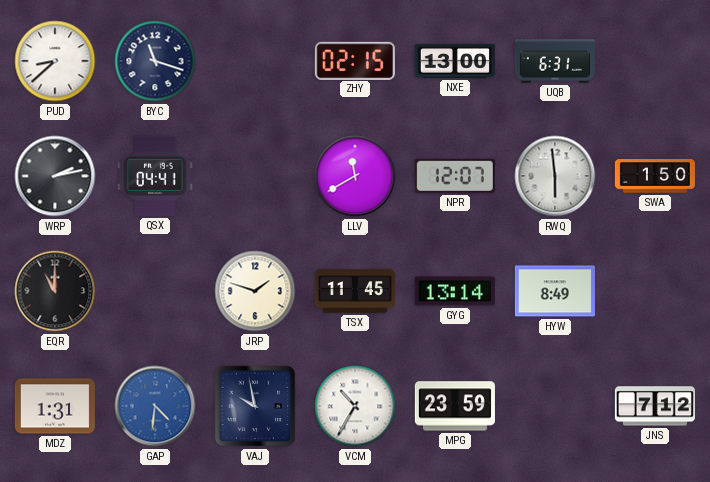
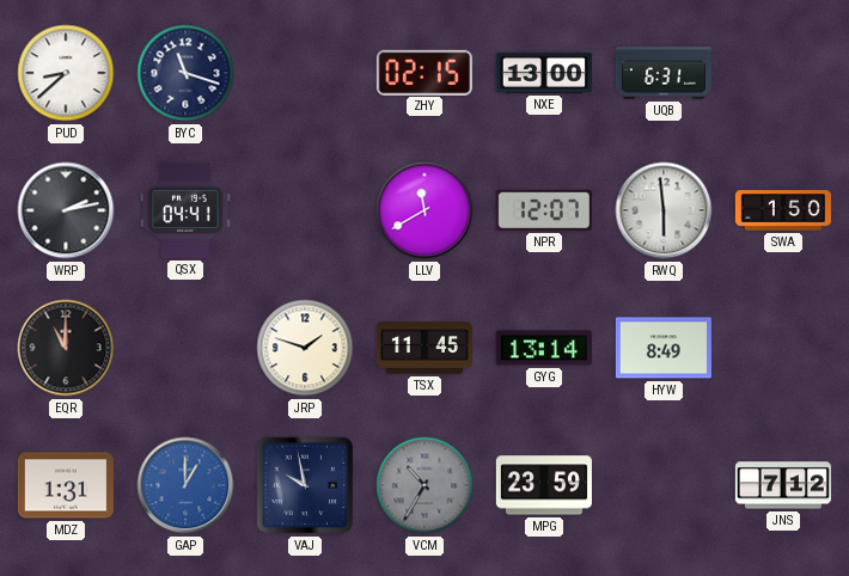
GAP: 4:31 -> 1:00
VCM dial: white -> grey
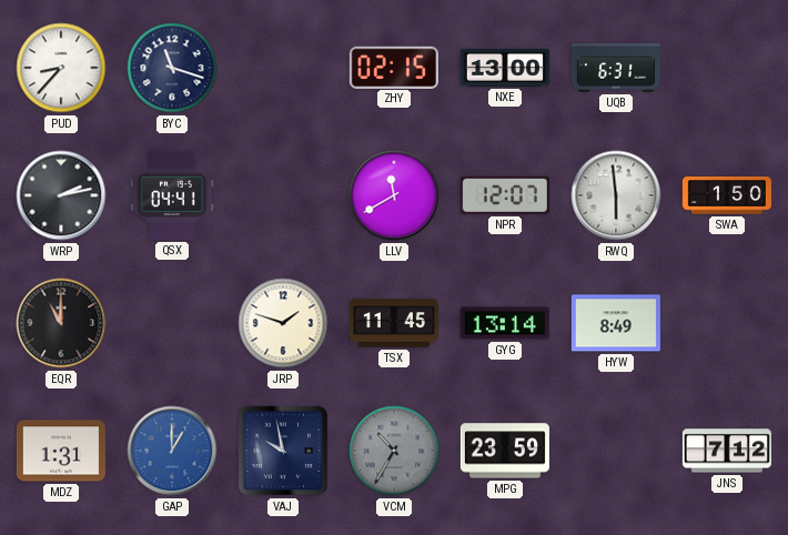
PUD: 8:38 -> 8:37
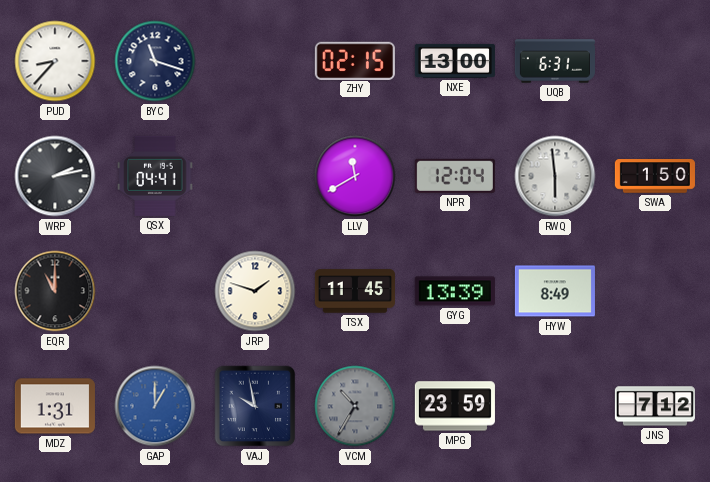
NPR: 12:07 -> 12:04
GYG: 13:14 -> 13:39
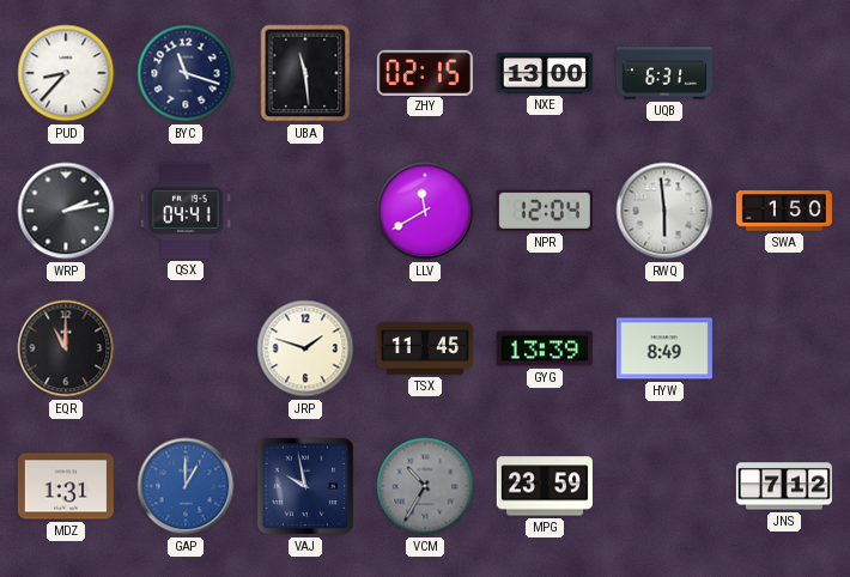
UBA: none -> 11:29
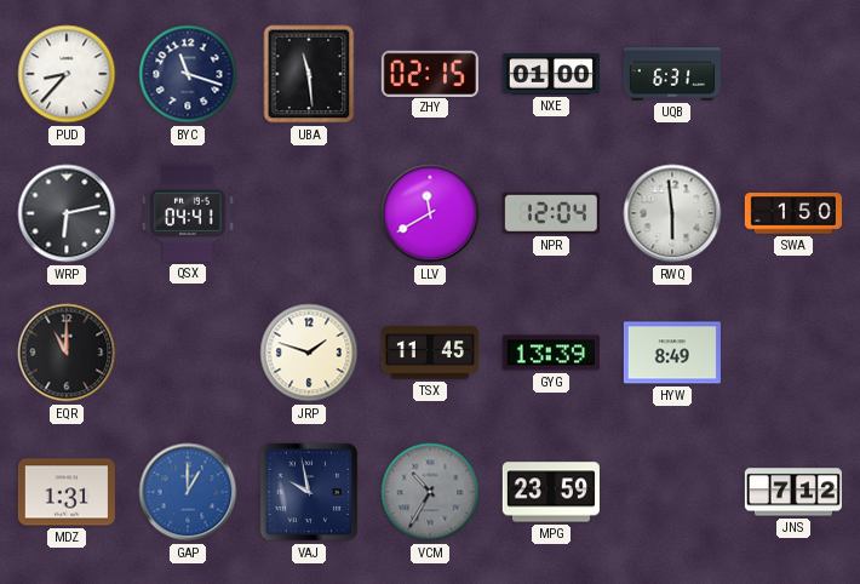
NXE: 13:00 -> 01:00
WRP: 2:13 -> 6:13
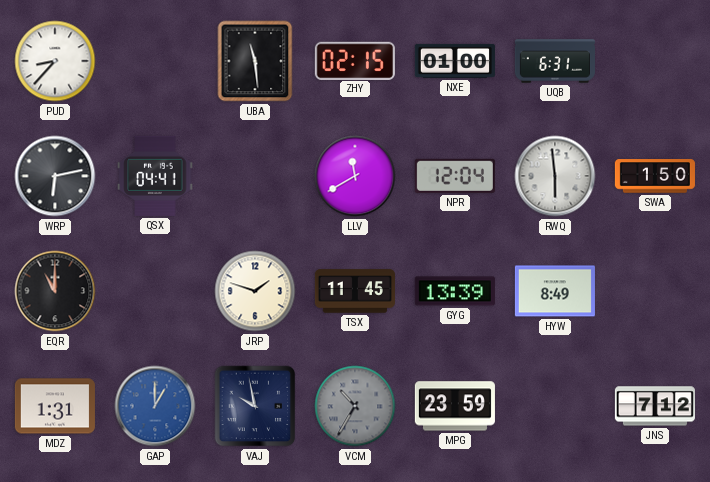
BYC: 11:18 -> none
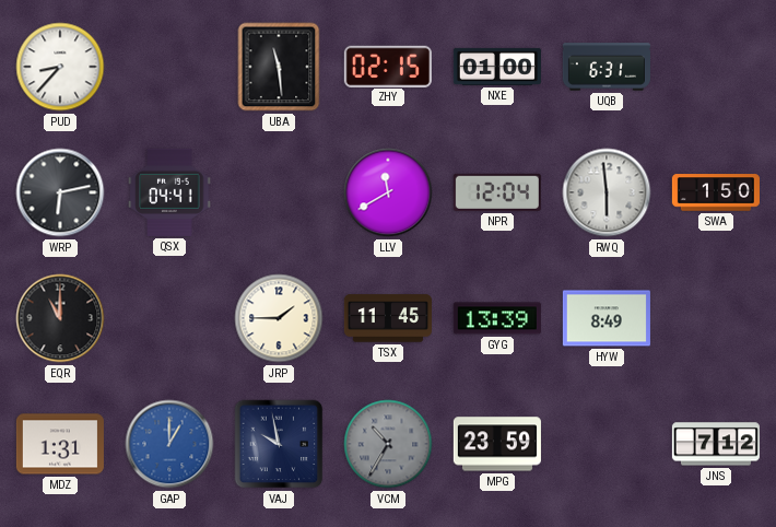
JRP: 1:48 -> 1:45
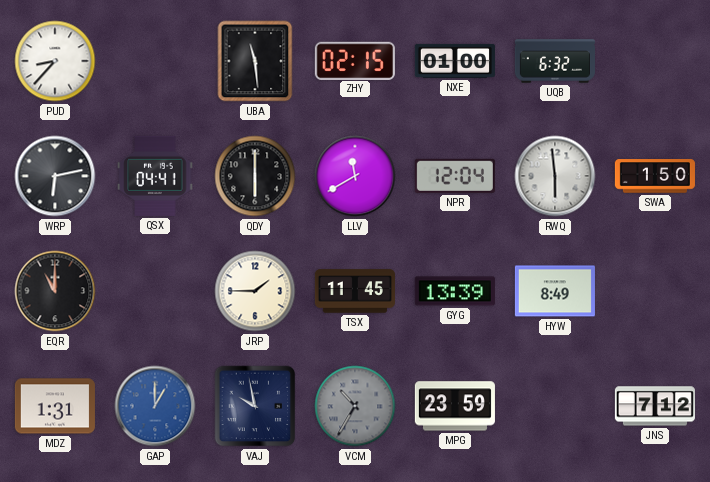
UQB: 6:31 -> 6:32
QDY: none -> 6:00
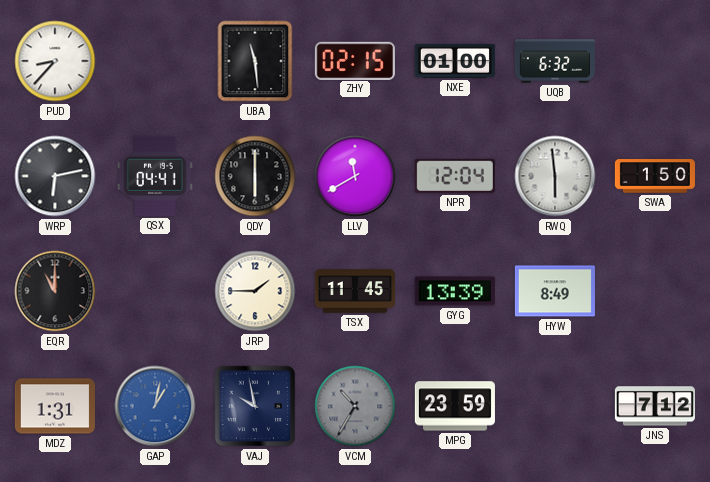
GAP: 1:00 -> 1:02
